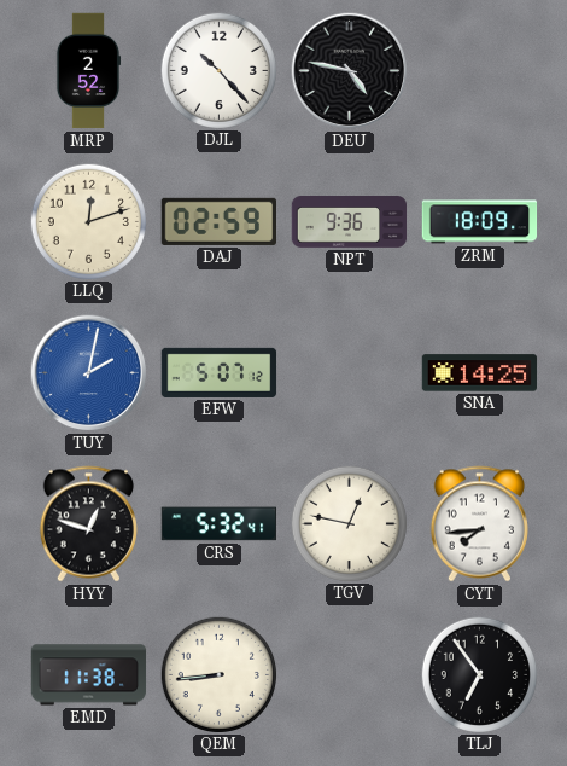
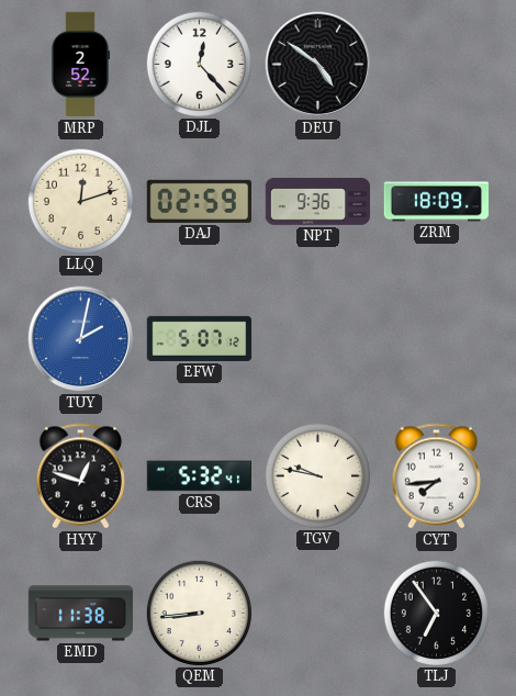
DJL: 10:23 -> 12:23
DEU: 4:47 -> 4:51
SNA: 14:25 -> none
TGV: 12:47 -> 9:47
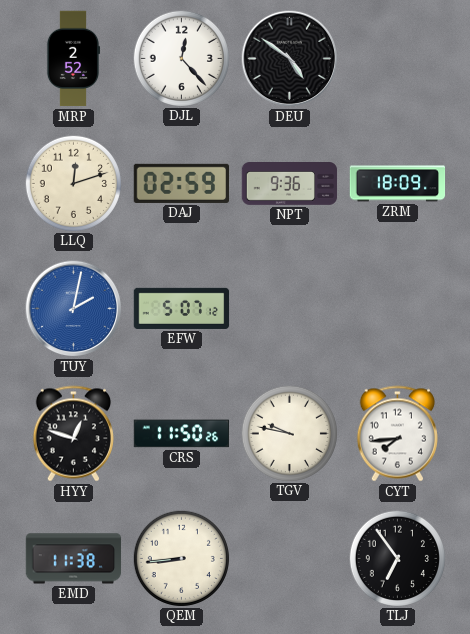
CRS: 5:32 -> 11:50
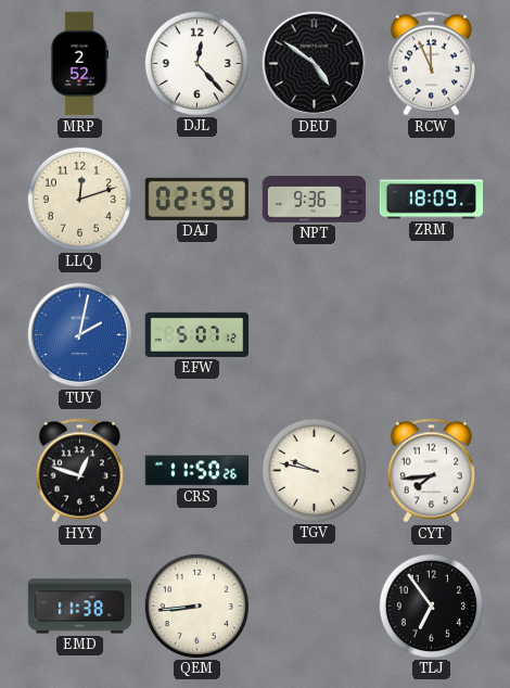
RCW: none -> 11:56
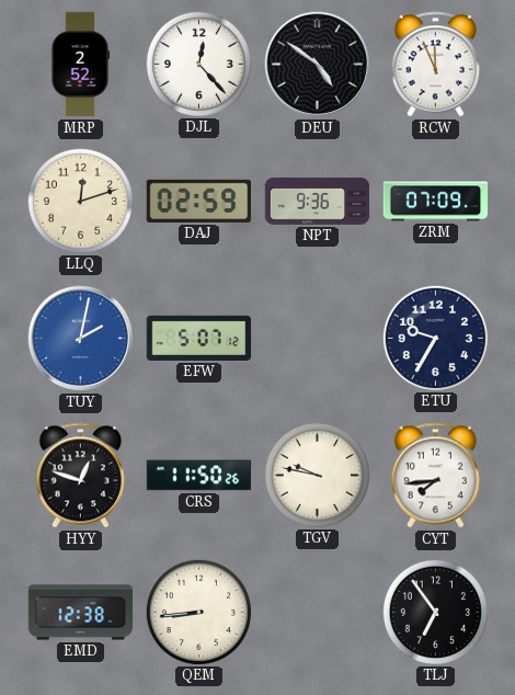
ZRM: 18:09 -> 07:09
ETU: none -> 9:35
EMD: 11:38 -> 12:38
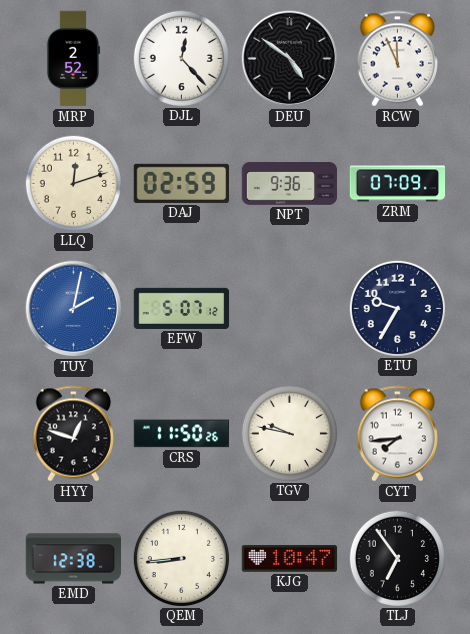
KJG: none -> 10:47
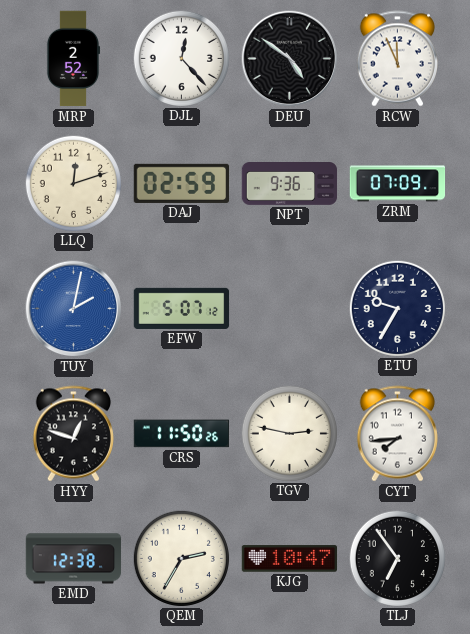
TGV: 9:47 -> 2:47
QEM: 8:44 -> 2:35
